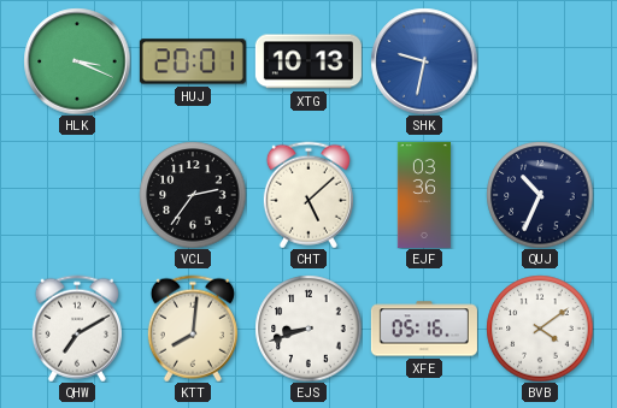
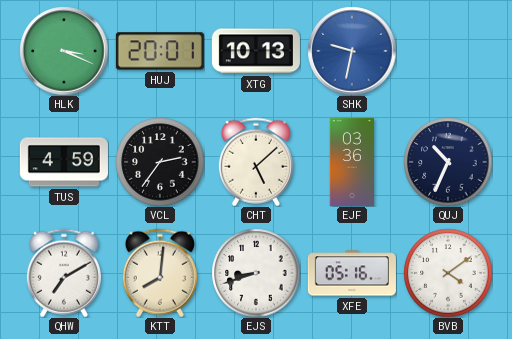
TUS: none -> 4:59
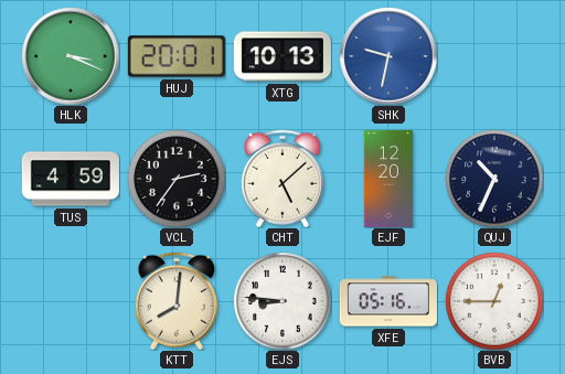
EJF: 03:36 -> 12:20
QHW: 7:10 -> none
EJS: 8:42 -> 8:46
BVB: 4:09 -> 12:45
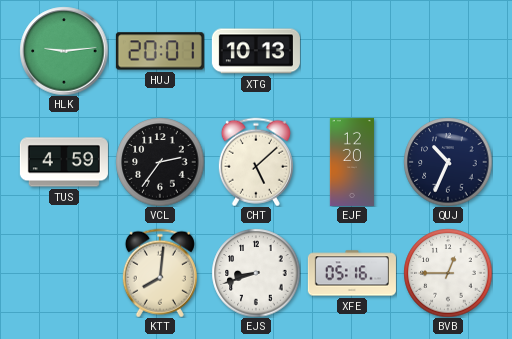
HLK: 3:19 -> 9:14
SHK: 9:32 -> none
EJS: 8:46 -> 8:42
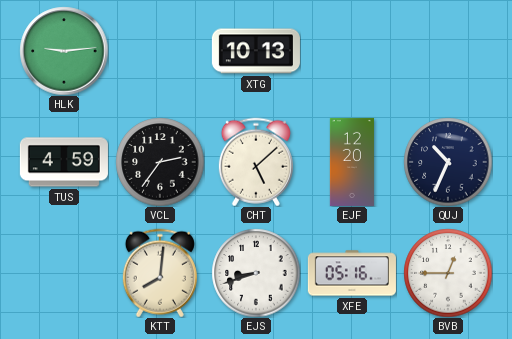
HUJ: 20:01 -> none
